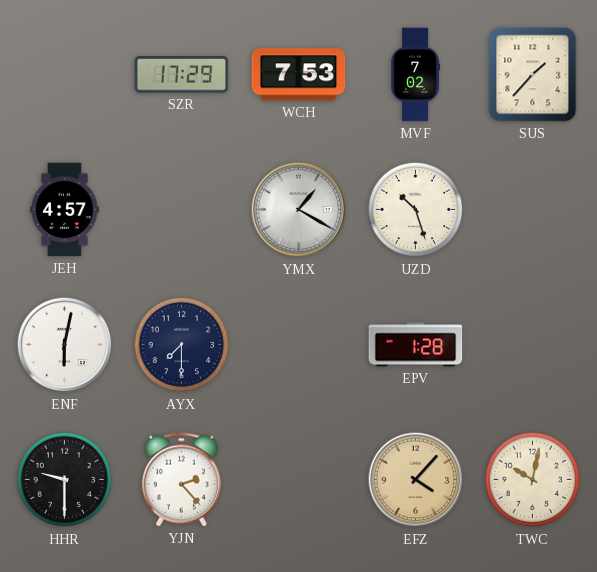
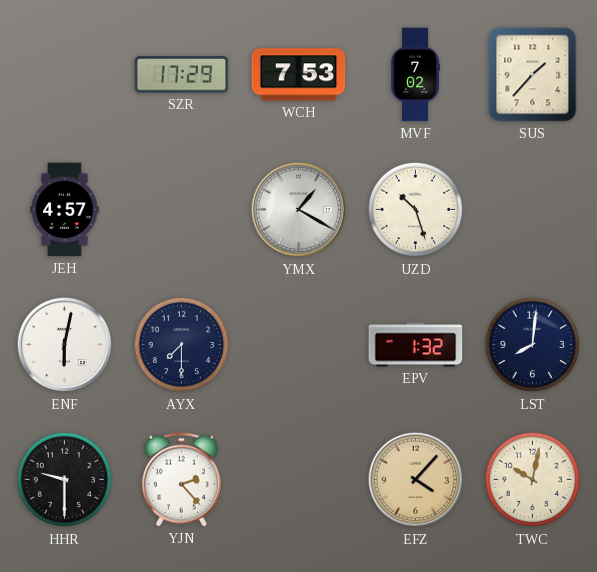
EPV: 1:28 -> 1:32
LST: none -> 8:01
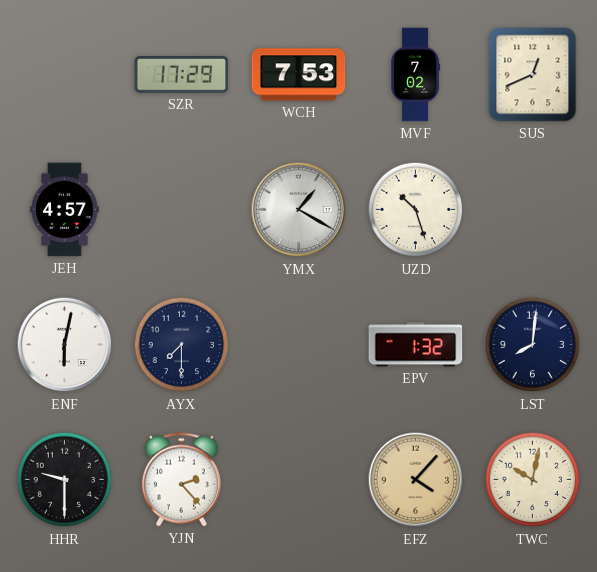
SUS: 1:37 -> 12:41
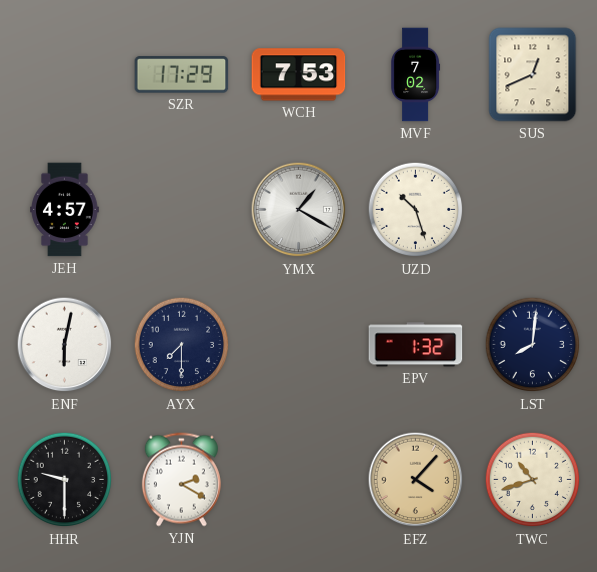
YJN: 2:23 -> 2:20
TWC: 10:02 -> 10:42
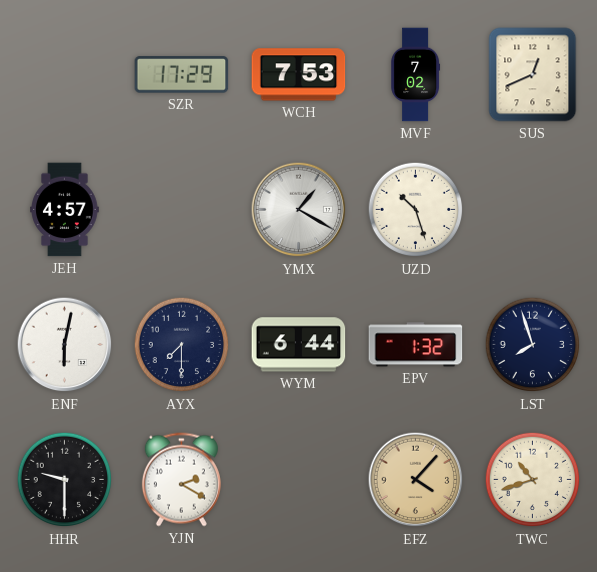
WYM: none -> 6:44
LST: 8:01 -> 7:57
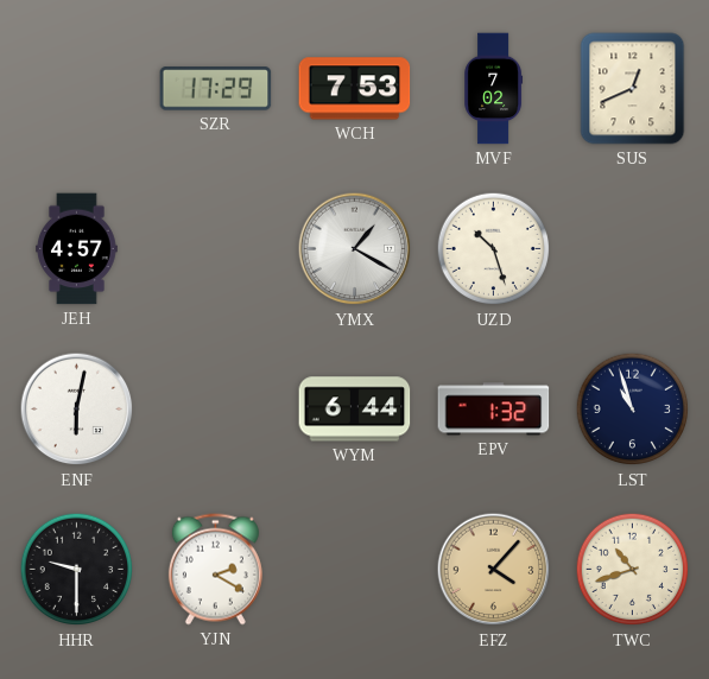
AYX: 7:30 -> none
LST: 7:57 -> 10:57
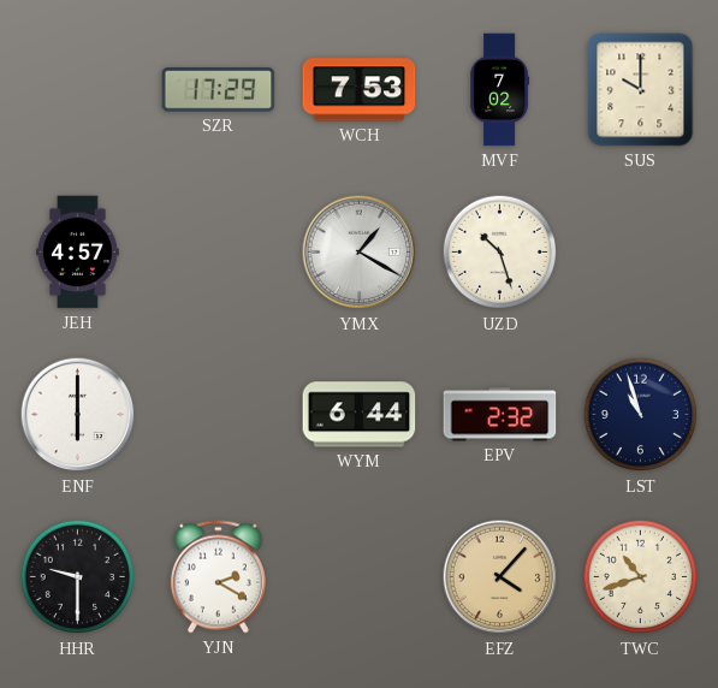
SUS: 12:41 -> 10:00
ENF: 6:02 -> 6:00
EPV: 1:32 -> 2:32
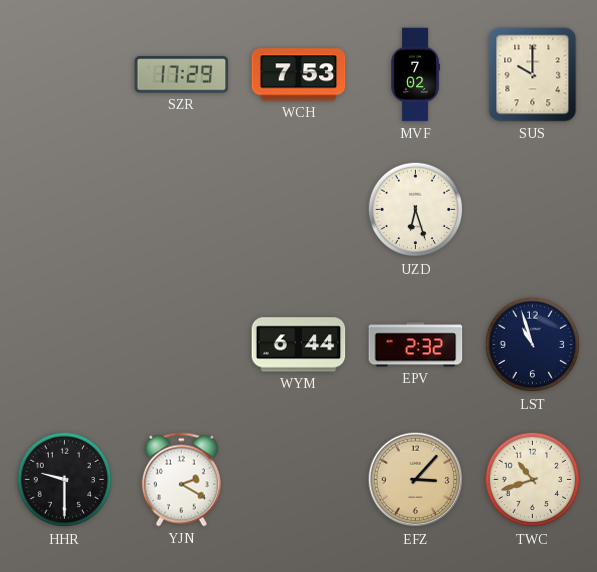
JEH: 4:57 -> none
YMX: 1:20 -> none
UZD: 10:27 -> 6:27
ENF: 6:00 -> none
EFZ: 4:07 -> 3:07
